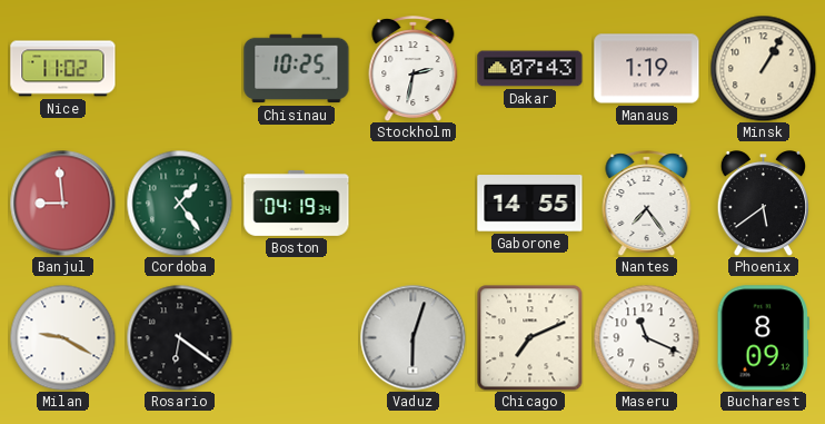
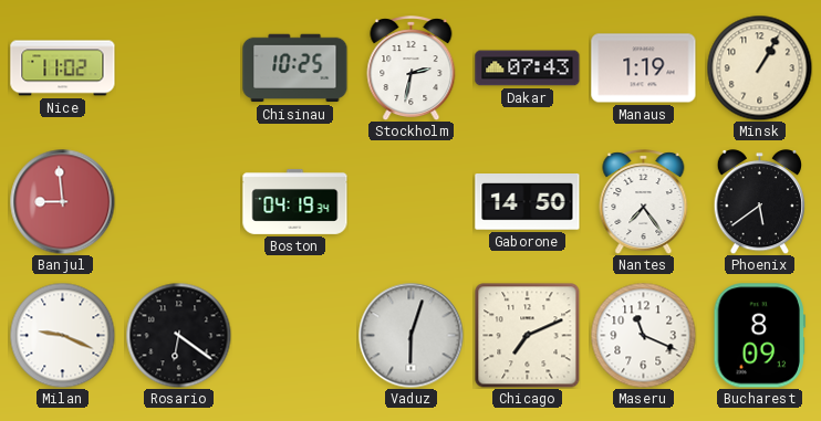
Cordoba: 1:24 -> none
Gaborone: 14:55 -> 14:50
Milan: 9:20 -> 9:19
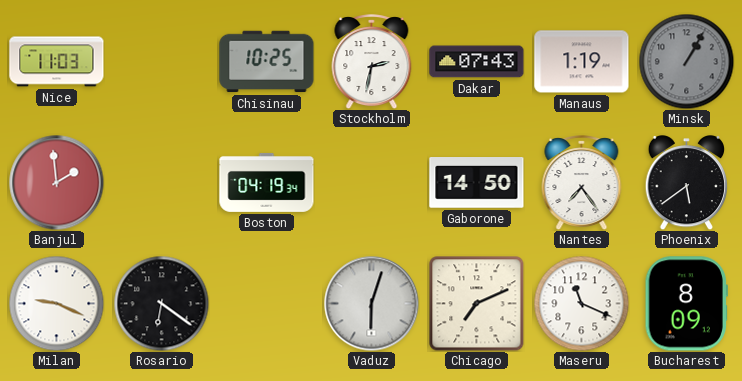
Nice: 11:02 -> 11:03
Minsk dial: cream -> grey
Banjul: 8:59 -> 1:59
